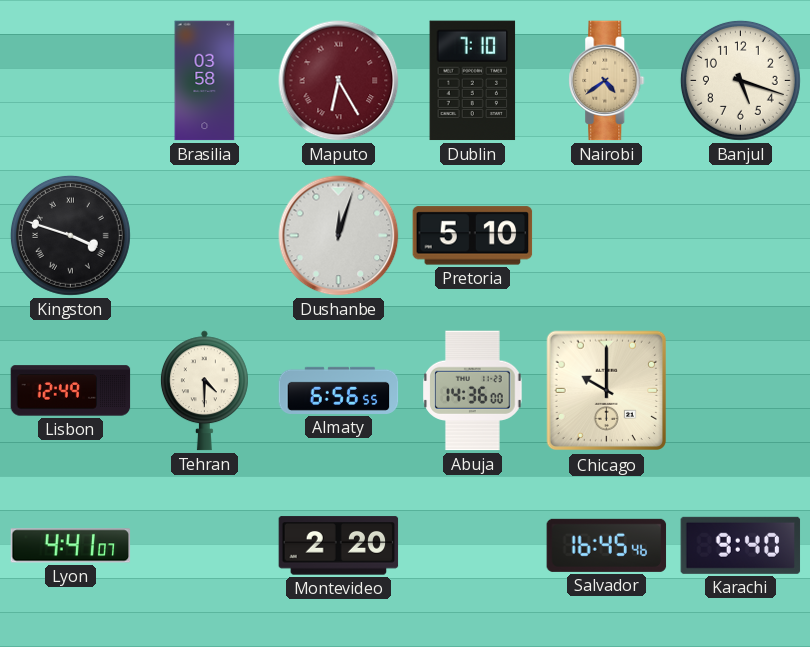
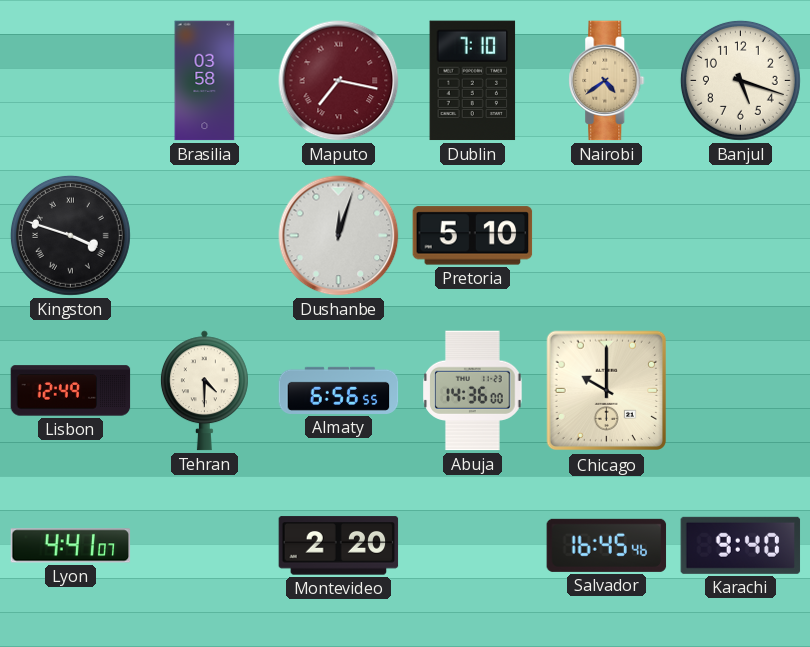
Maputo: 6:25 -> 7:17
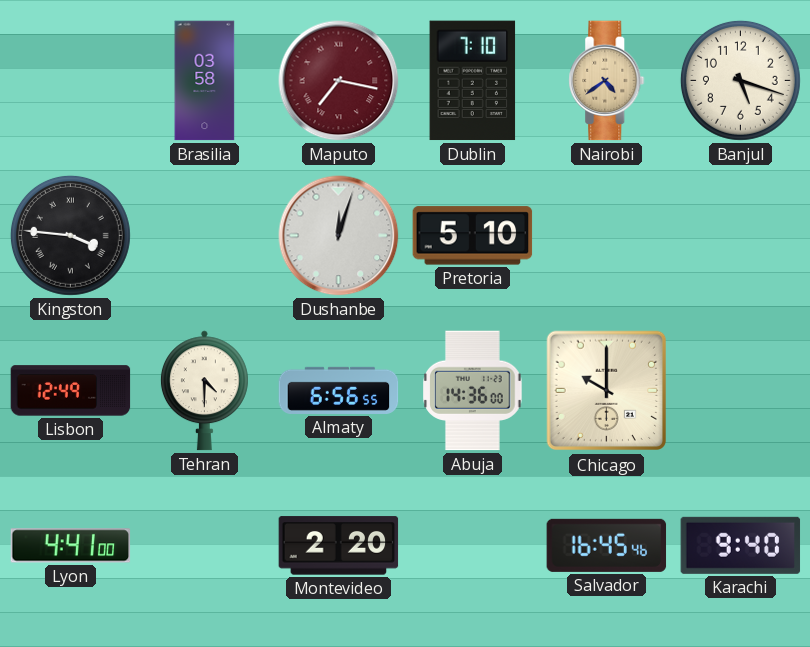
Kingston: 3:48 -> 3:46
Lyon: 4:41:07 -> 4:41:00
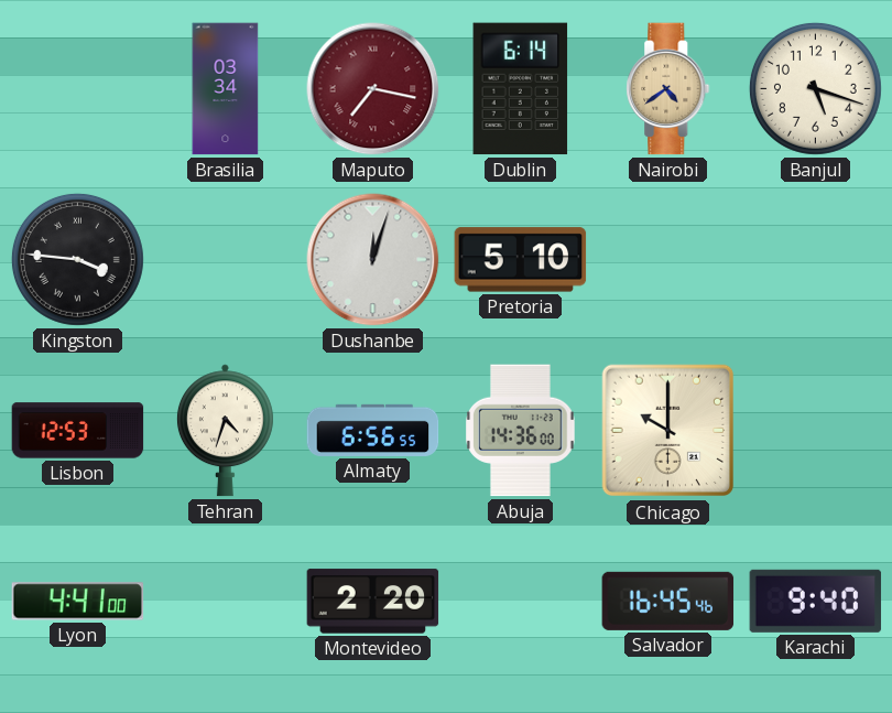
Brasilia: 03:58 -> 03:34
Dublin: 7:10 -> 6:14
Lisbon: 12:49 -> 12:53
Tehran: 4:30 -> 4:33
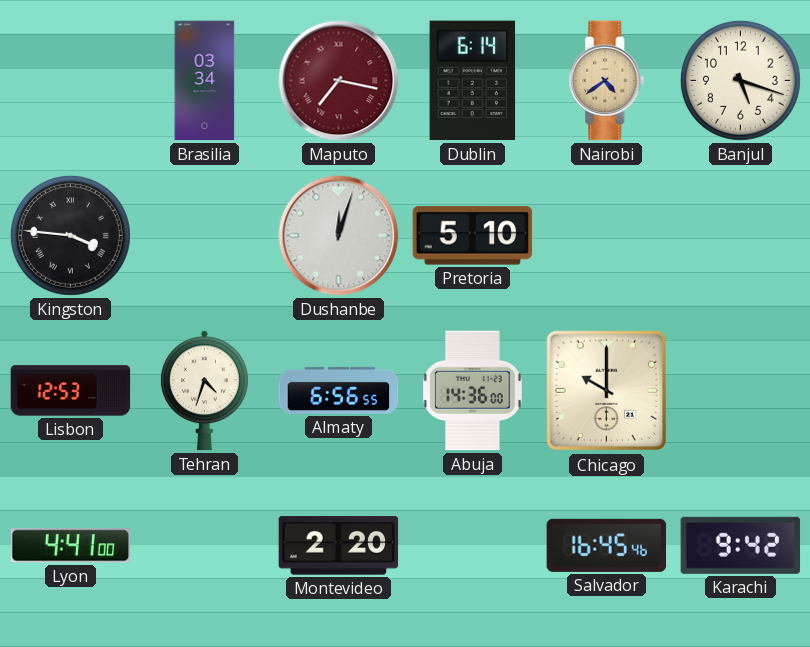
Karachi: 9:40 -> 9:42
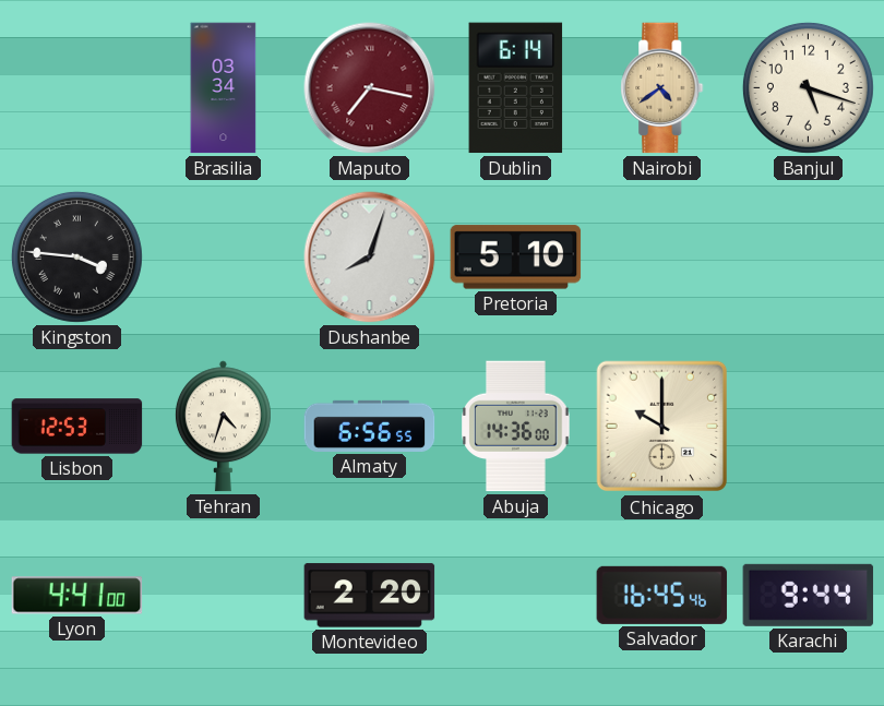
Dushanbe: 12:03 -> 8:03
Karachi: 9:42 -> 9:44
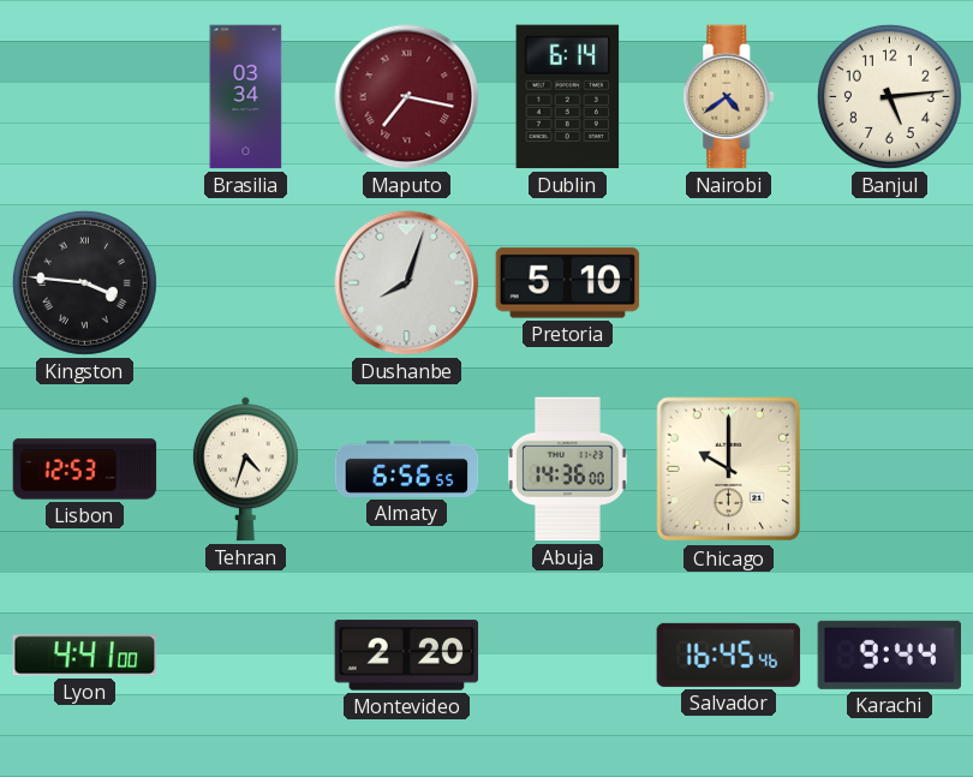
Banjul: 5:18 -> 5:14
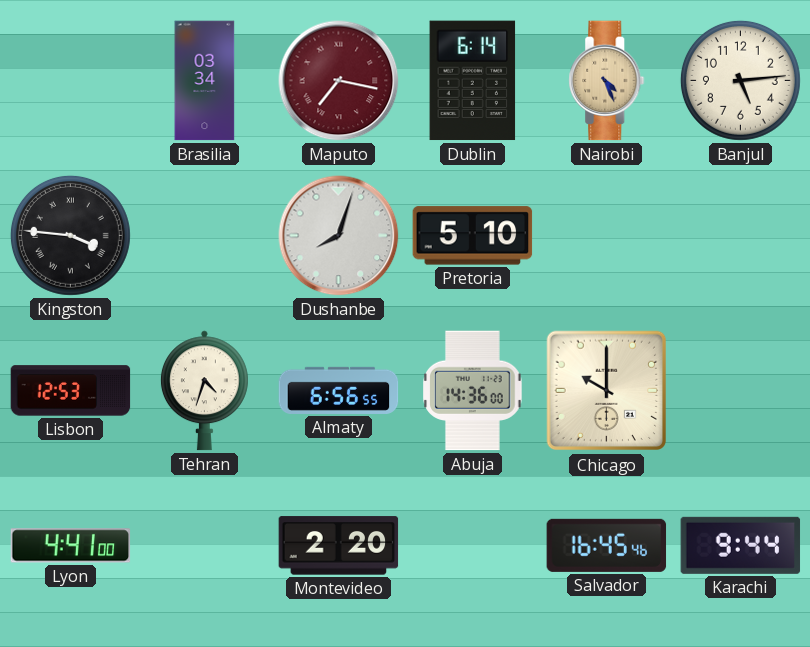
Nairobi: 4:39 -> 4:26
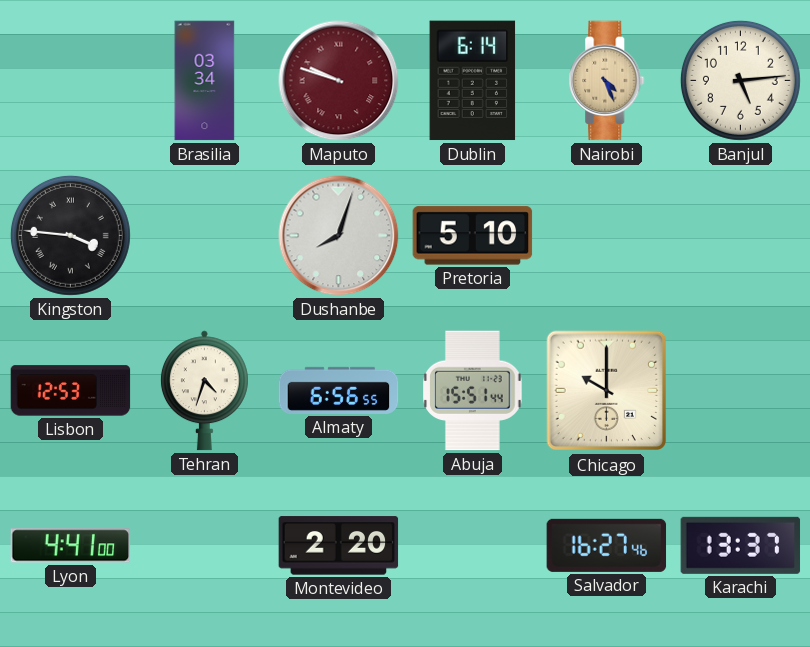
Maputo: 7:17 -> 9:48
Abuja: 14:36 -> 15:51
Salvador: 16:45 -> 16:27
Karachi: 9:44 -> 13:37
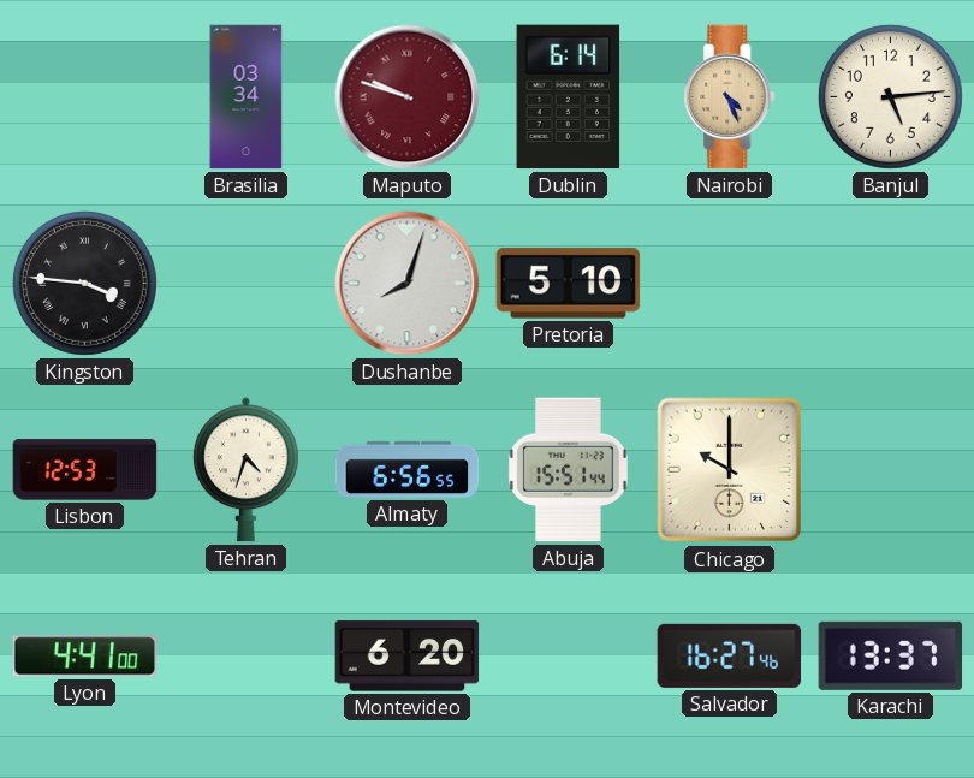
Montevideo: 2:20 -> 6:20
